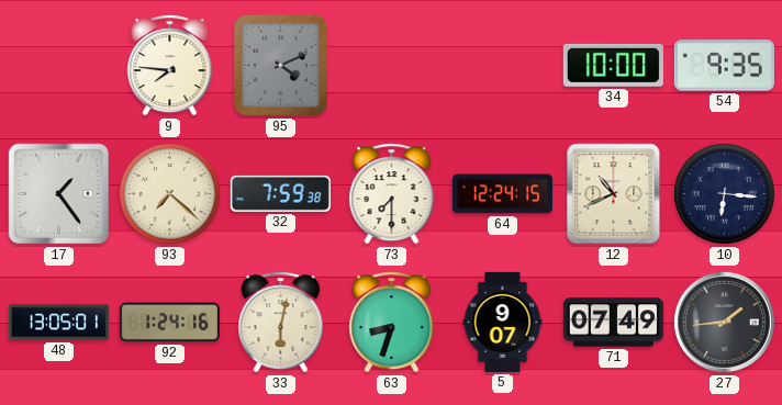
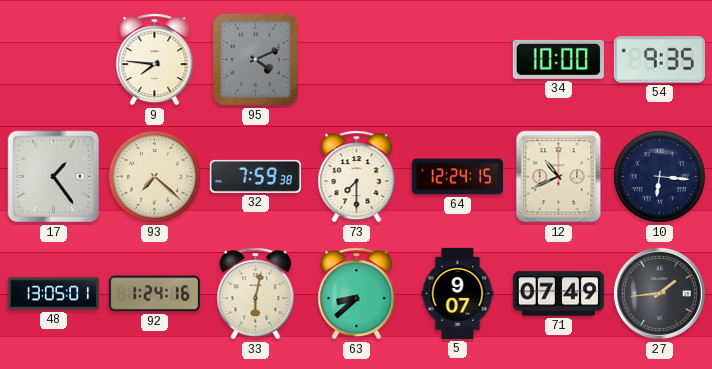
63: 8:33 -> 8:38
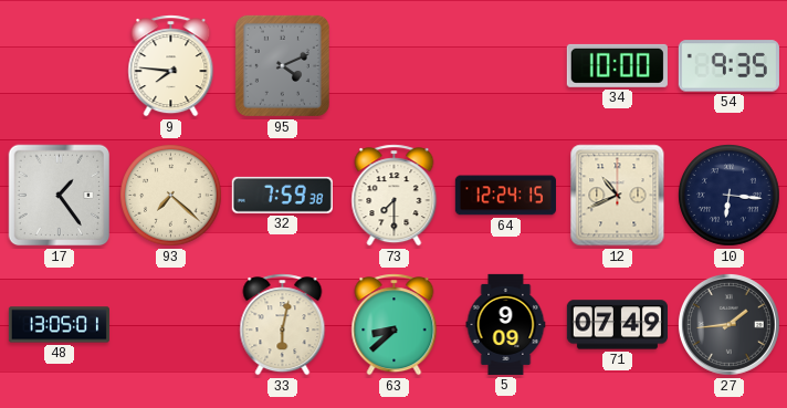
92: 1:24 -> none
5: 9:07 -> 9:09
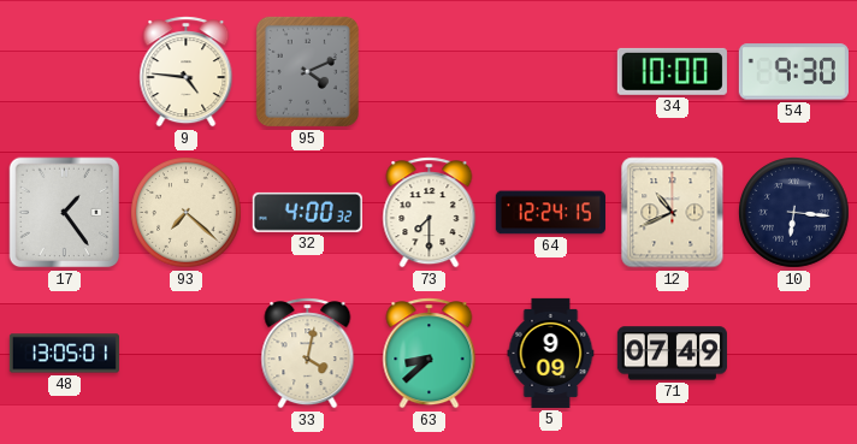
9: 7:46 -> 4:46
54: 9:35 -> 9:30
32: 7:59 -> 4:00
33: 6:02 -> 4:02
27: 1:44 -> none
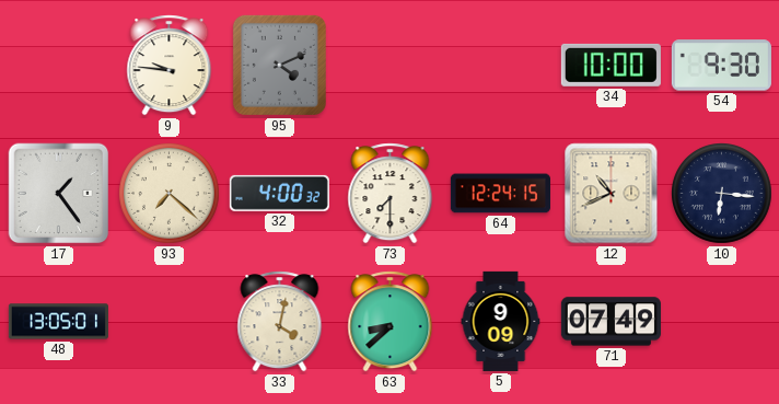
9: 4:46 -> 9:46
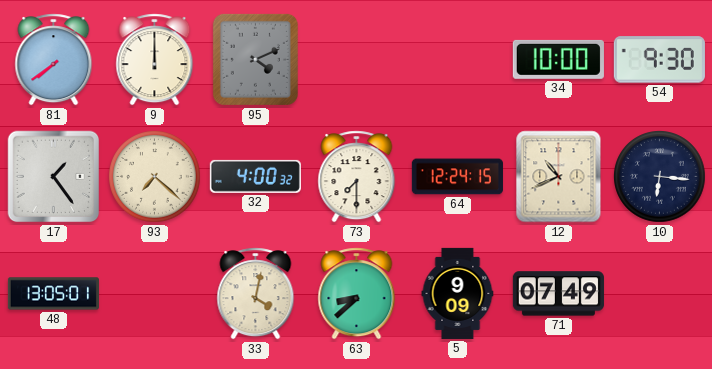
81: none -> 7:39
9: 9:46 -> 12:00
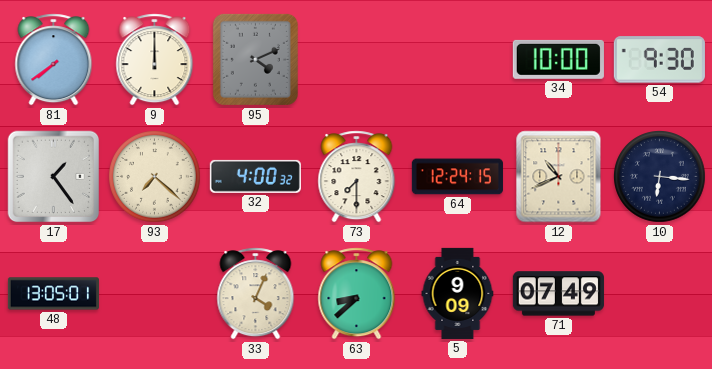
33: 4:02 -> 4:04
